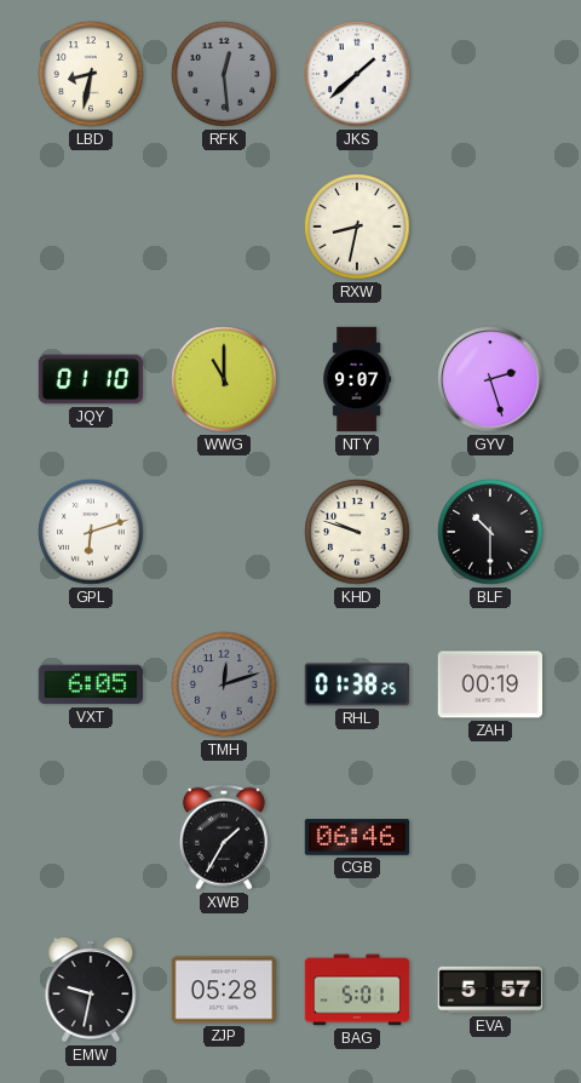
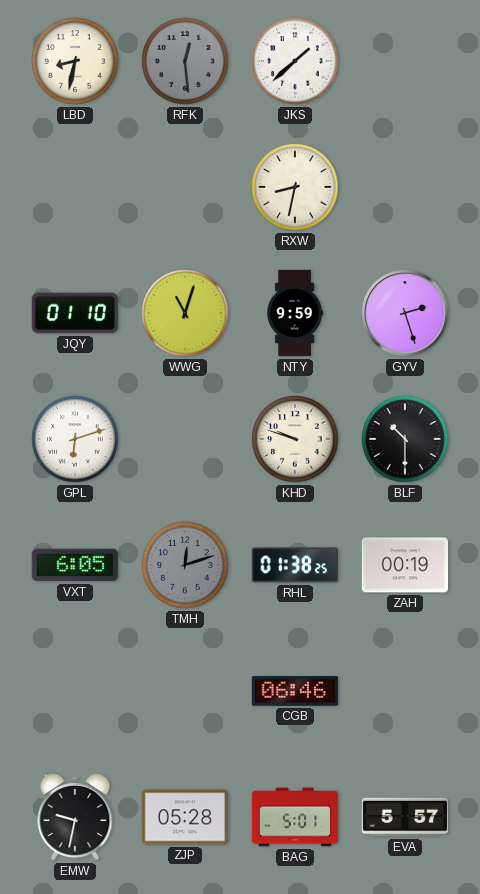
WWG: 11:00 -> 11:03
NTY: 9:07 -> 9:59
XWB: 1:35 -> none
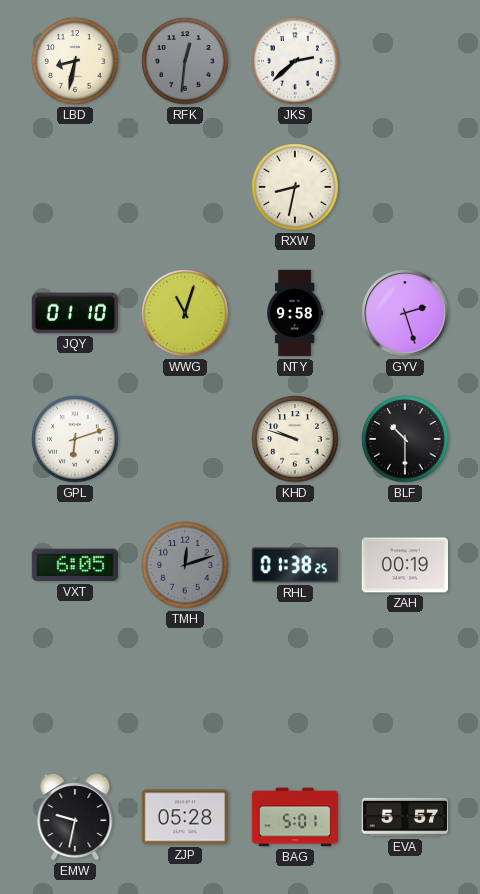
RFK: 12:29 -> 12:31
JKS: 1:38 -> 2:38
NTY: 9:59 -> 9:58
CGB: 06:46 -> none
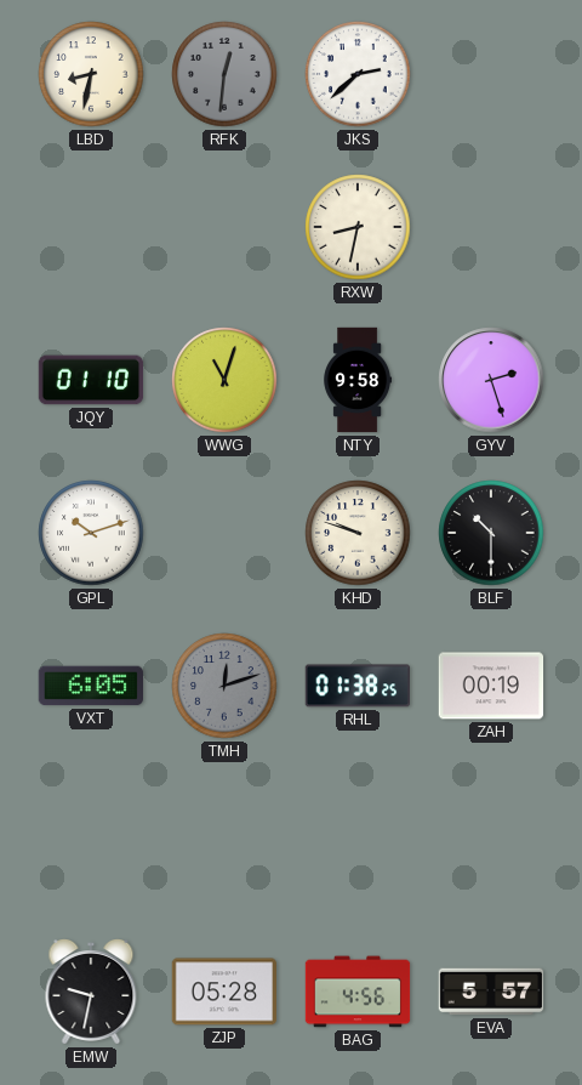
GPL: 6:12 -> 10:12
BAG: 5:01 -> 4:56
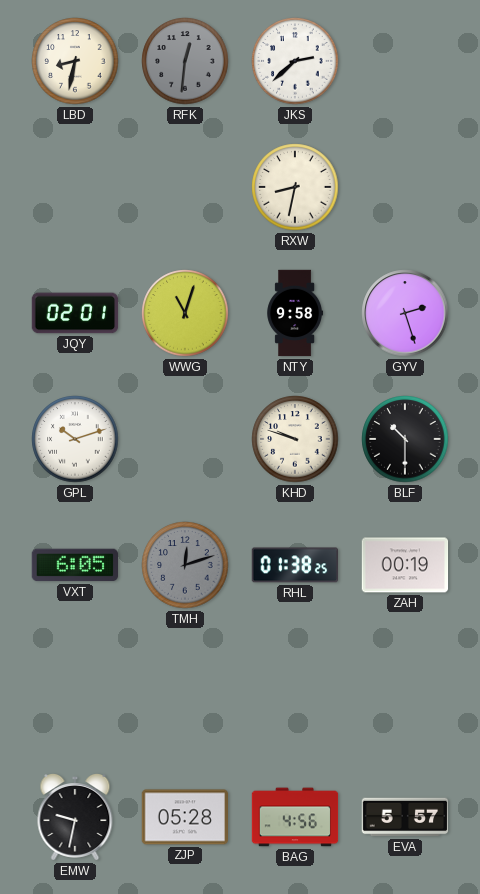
JQY: 01:10 -> 02:01
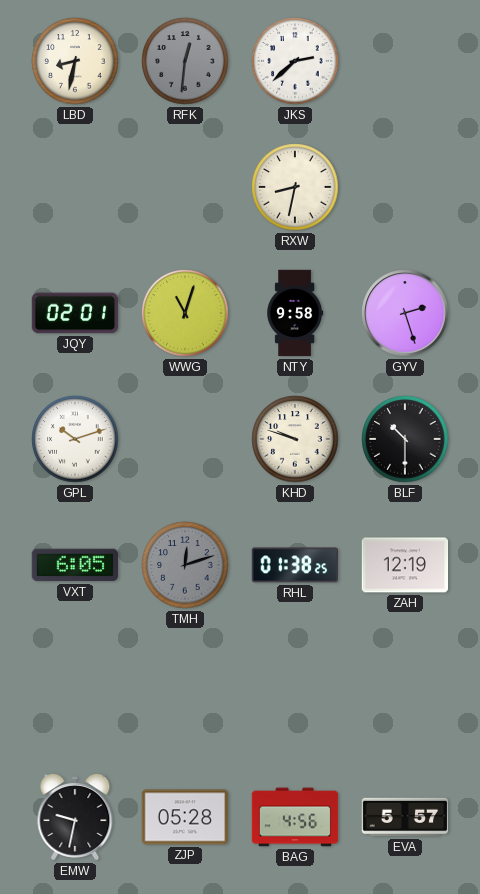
ZAH: 00:19 -> 12:19
